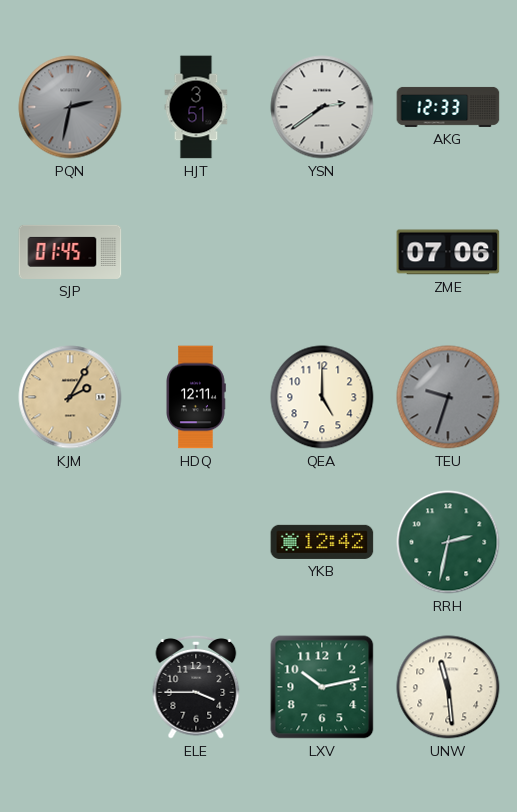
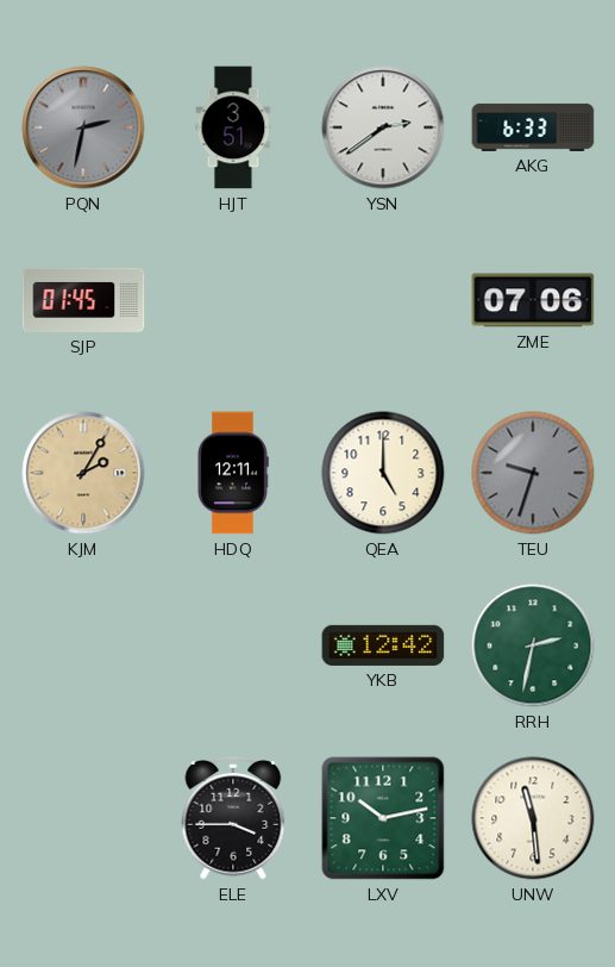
AKG: 12:33 -> 6:33
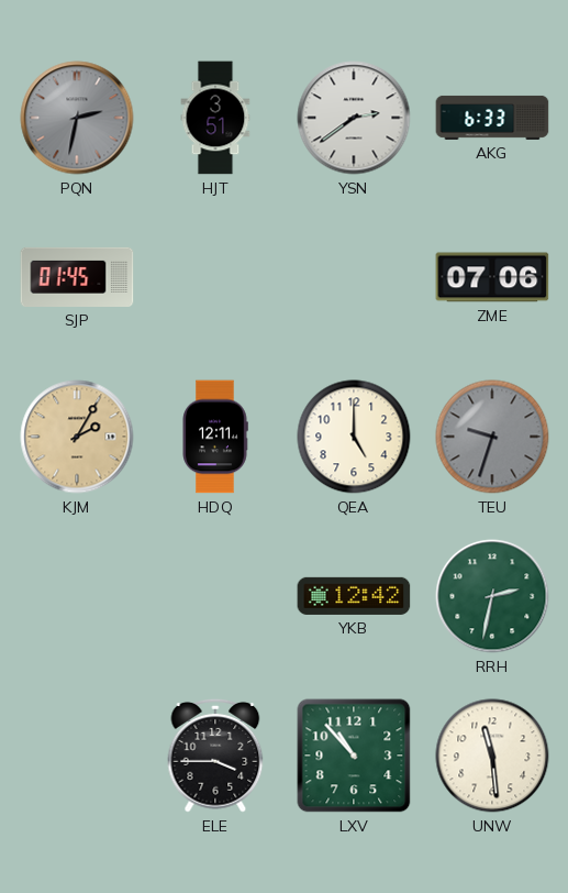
LXV: 10:13 -> 10:53
